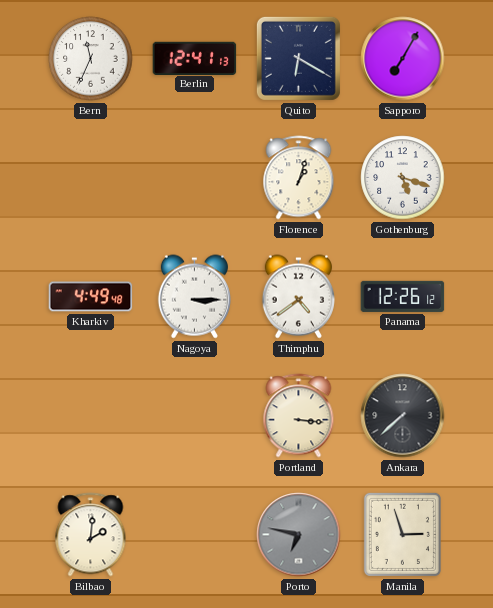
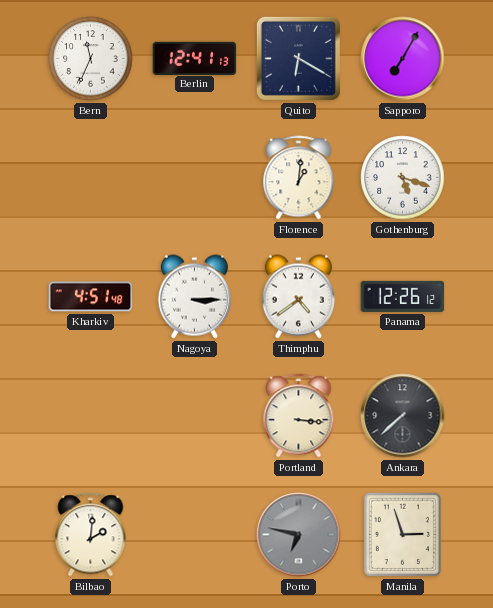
Florence: 1:03 -> 1:01
Kharkiv: 4:49 -> 4:51
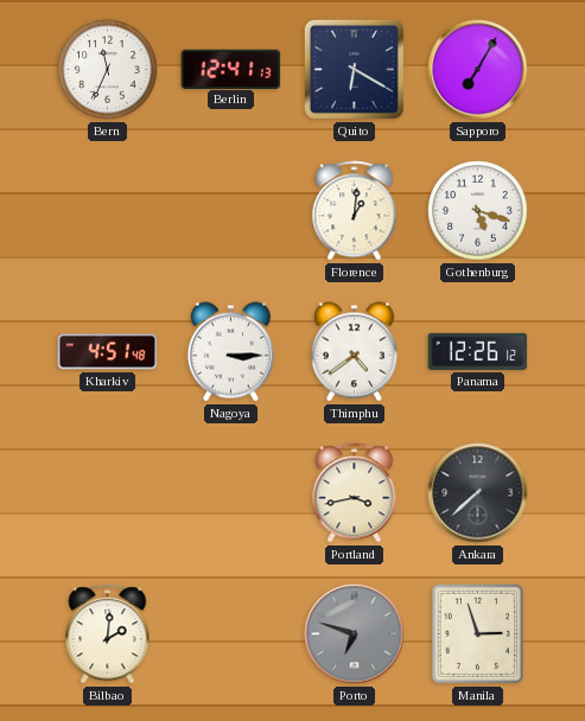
Portland: 3:16 -> 3:43
Porto: 6:47 -> 6:48
